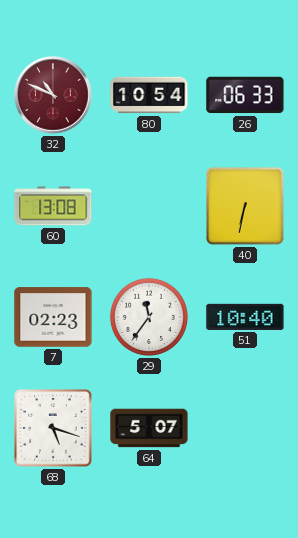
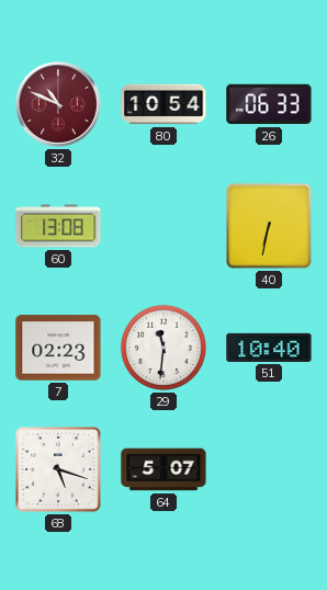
29: 11:36 -> 11:31
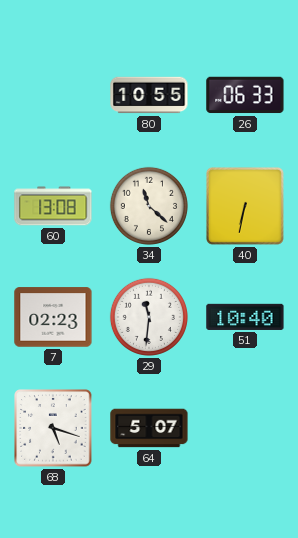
32: 10:49 -> none
80: 10:54 -> 10:55
34: none -> 11:22
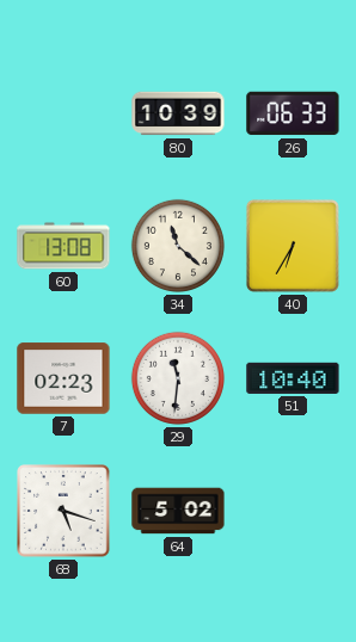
80: 10:55 -> 10:39
40: 6:32 -> 6:35
64: 5:07 -> 5:02
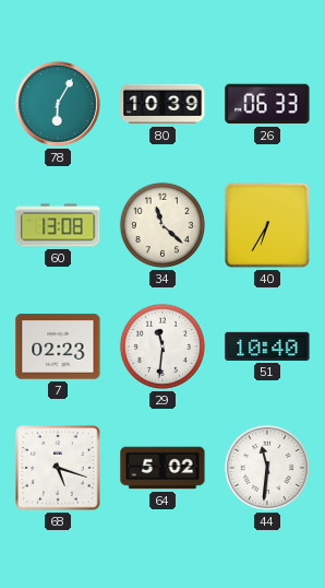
78: none -> 6:05
44: none -> 11:31
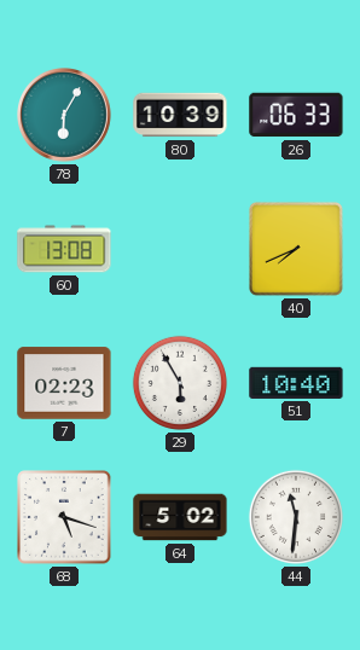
34: 11:22 -> none
40: 6:35 -> 7:41
29: 11:31 -> 5:55
